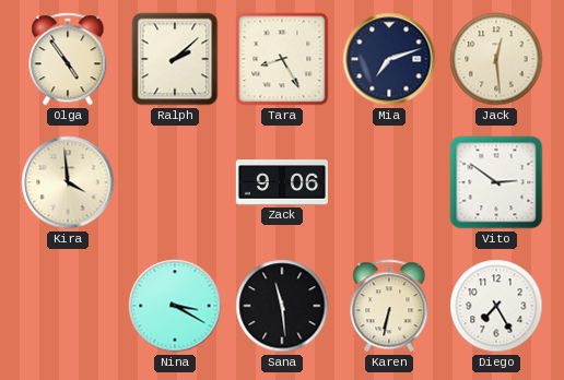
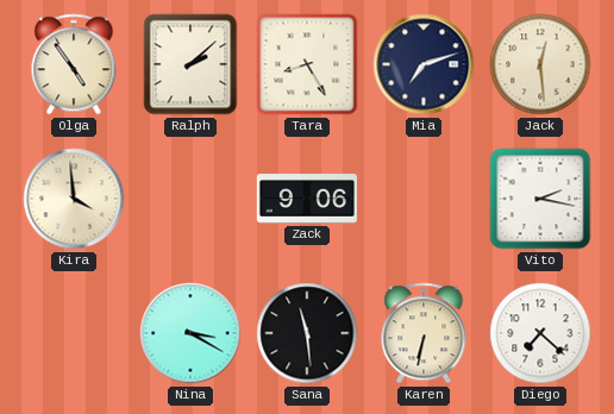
Vito: 2:51 -> 2:17
Diego: 7:25 -> 7:22
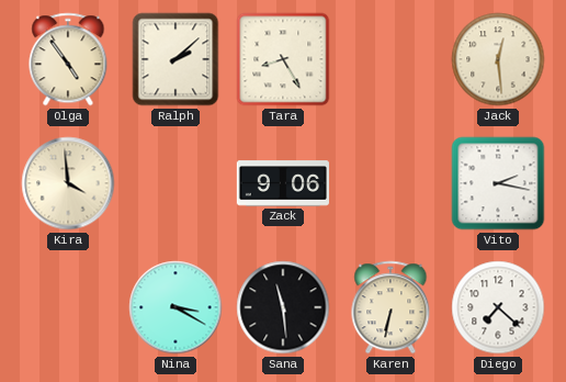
Mia: 7:12 -> none
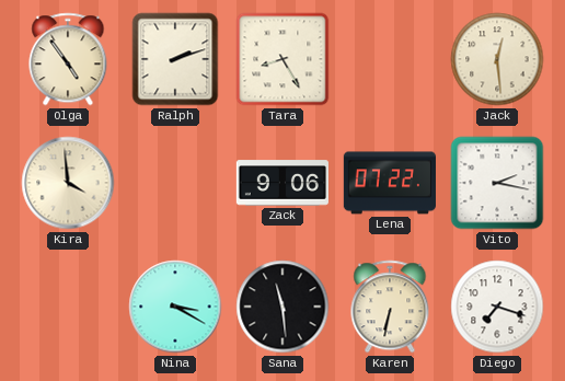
Ralph: 2:08 -> 2:12
Lena: none -> 07:22
Diego: 7:22 -> 7:18
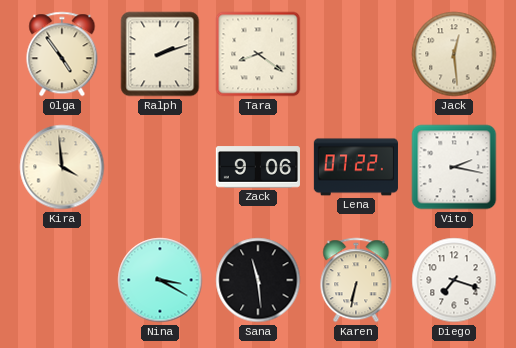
Tara: 8:25 -> 8:21
